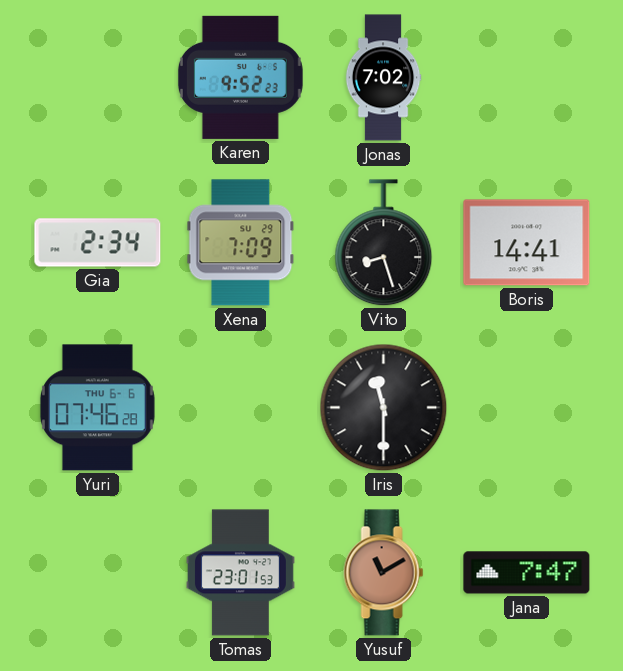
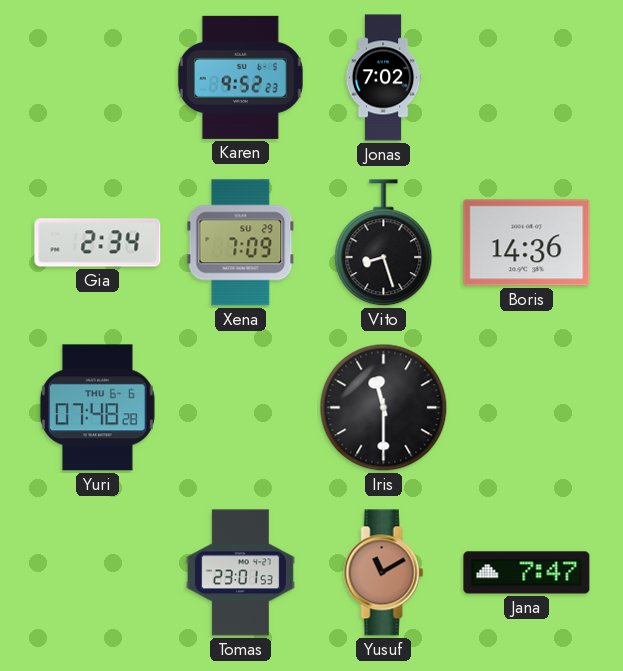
Boris: 14:41 -> 14:36
Yuri: 07:46 -> 07:48
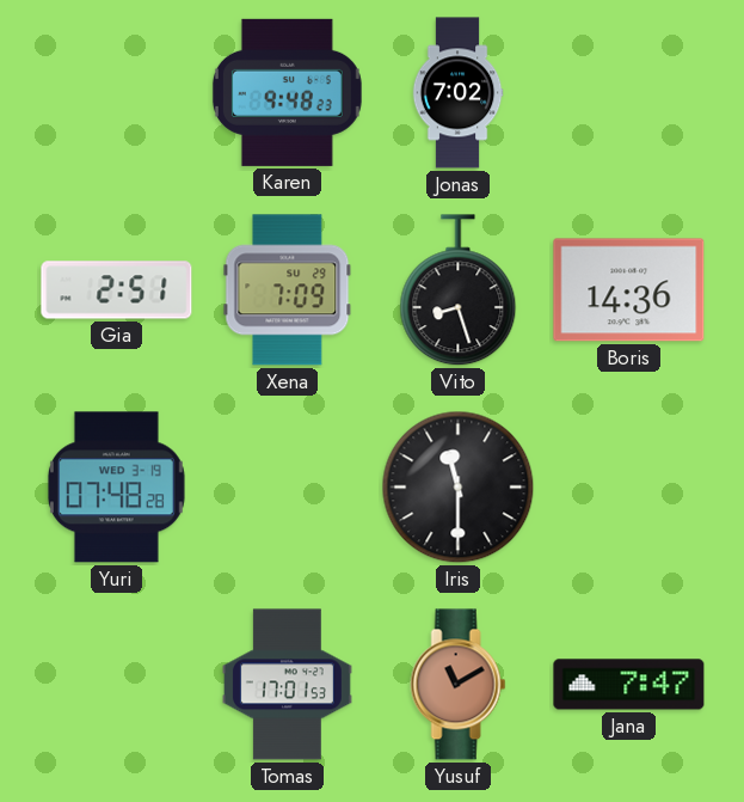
Karen: 9:52 -> 9:48
Gia: 2:34 -> 2:51
Yuri date: THU 6-6 -> WED 3-19
Tomas: 23:01 -> 17:01
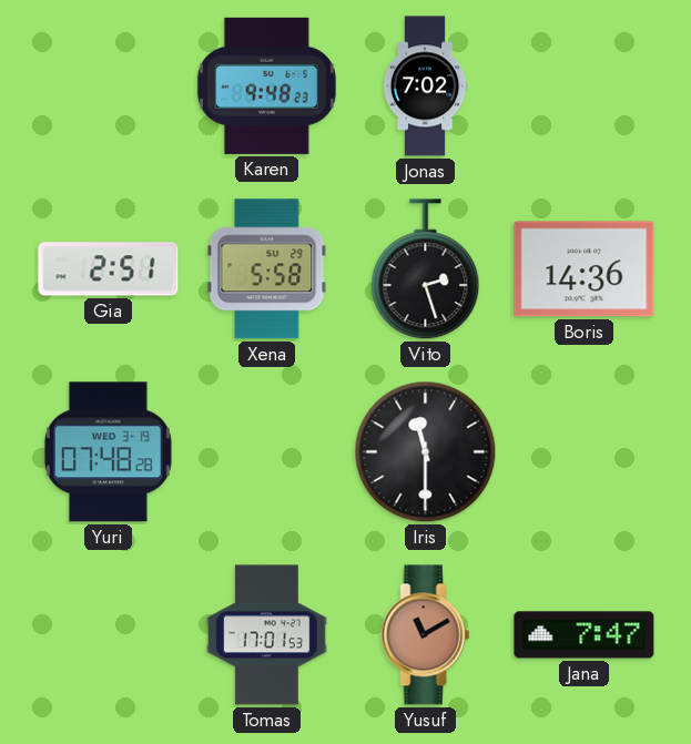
Xena: 7:09 -> 5:58
Vito: 8:27 -> 2:27
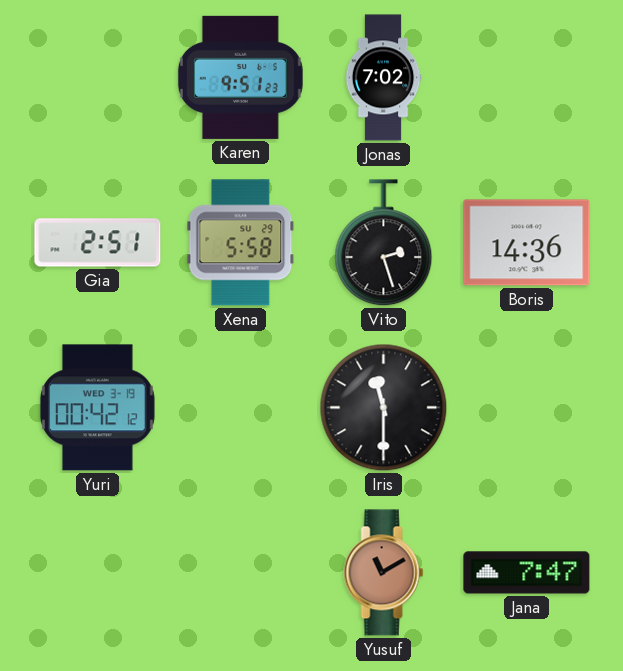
Karen: 9:48 -> 9:51
Yuri: 07:48 -> 00:42
Tomas: 17:01 -> none
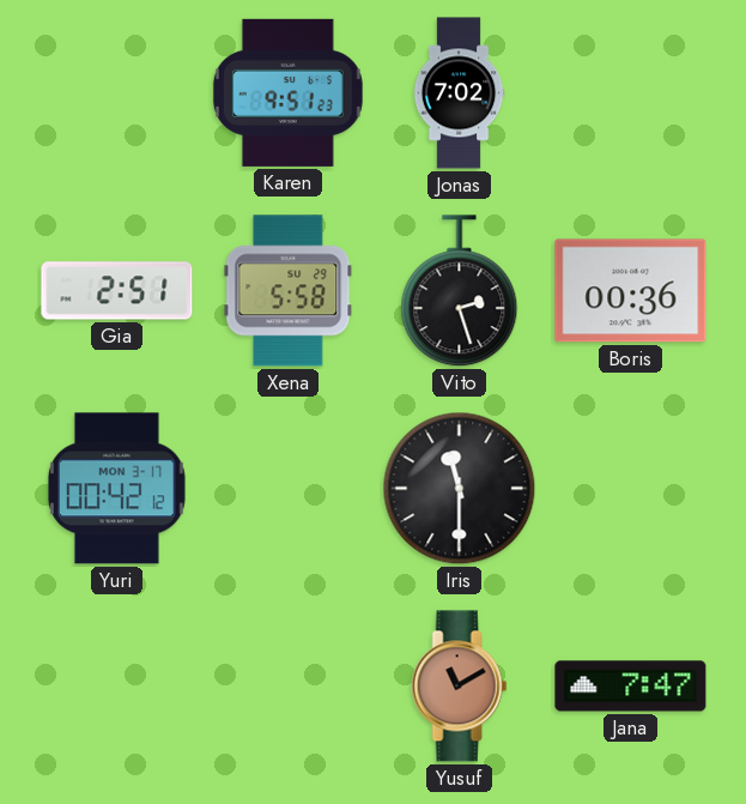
Boris: 14:36 -> 00:36
Yuri date: WED 3-19 -> MON 3-17
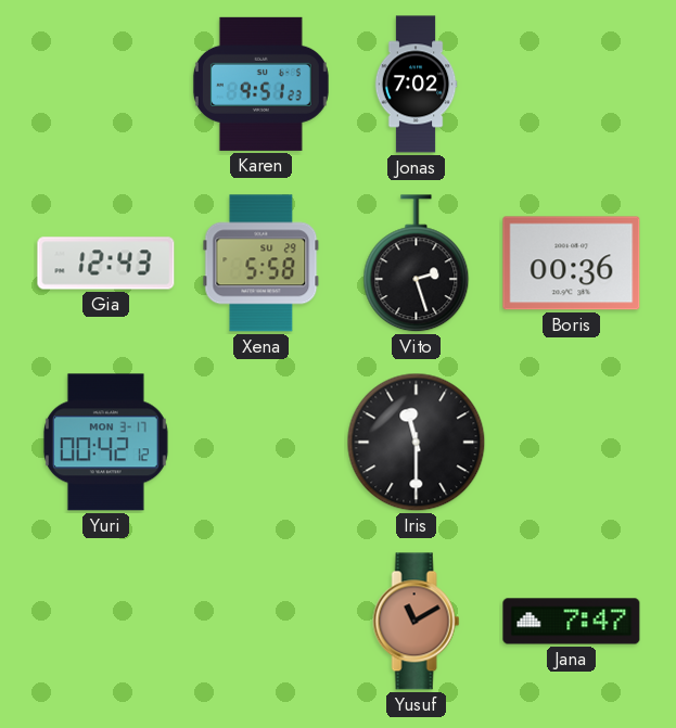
Gia: 2:51 -> 12:43
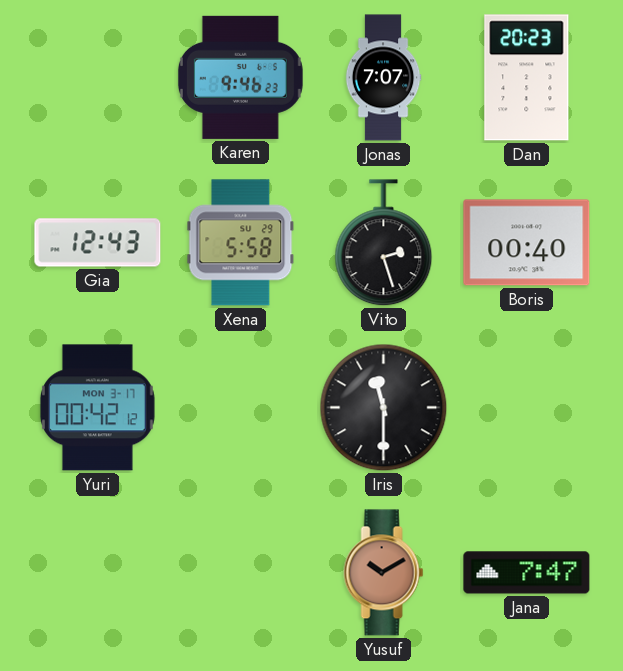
Karen: 9:51 -> 9:46
Jonas: 7:02 -> 7:07
Dan: none -> 20:23
Boris: 00:36 -> 00:40
Yusuf: 11:10 -> 10:10
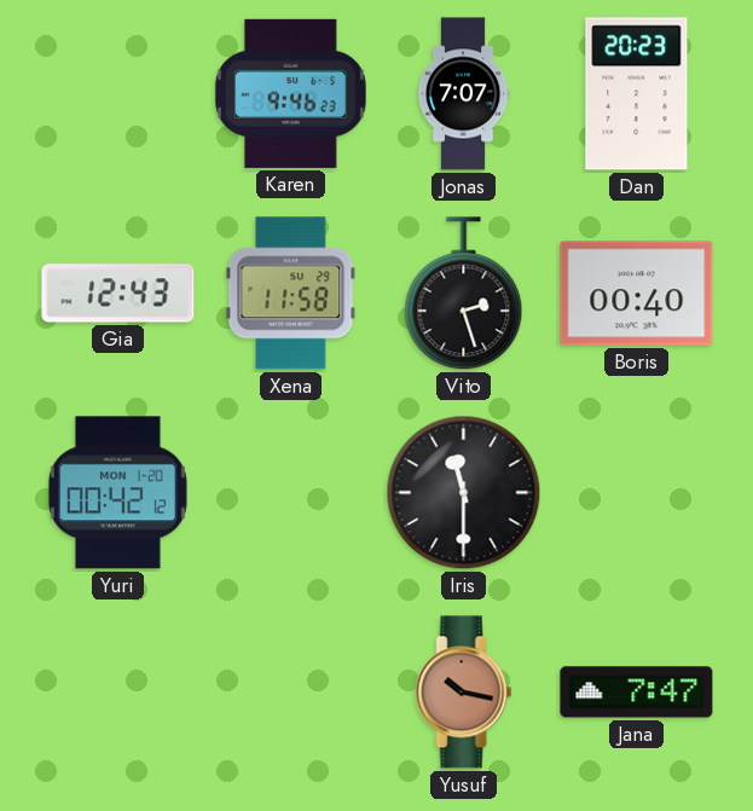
Xena: 5:58 -> 11:58
Yuri date: MON 3-17 -> MON 1-20
Yusuf: 10:10 -> 10:17
